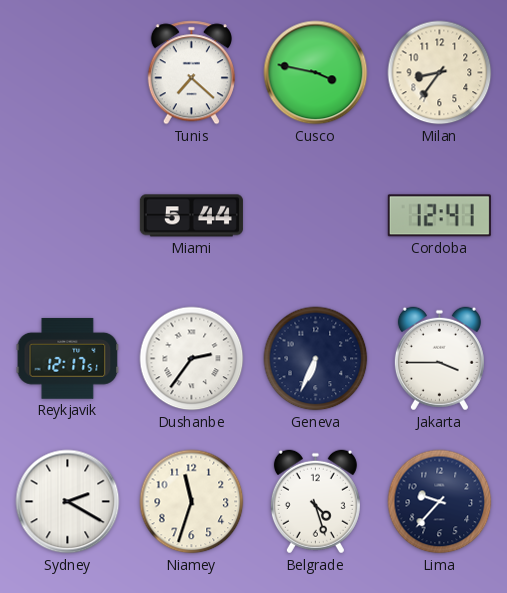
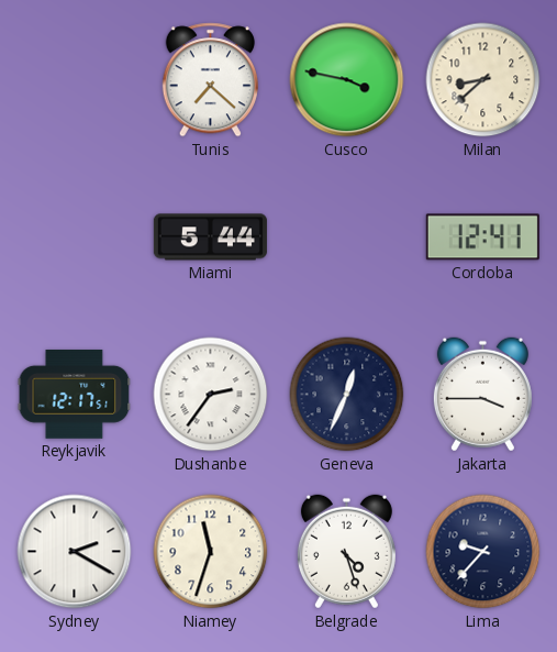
Milan: 8:36 -> 8:38
Geneva: 6:34 -> 12:34
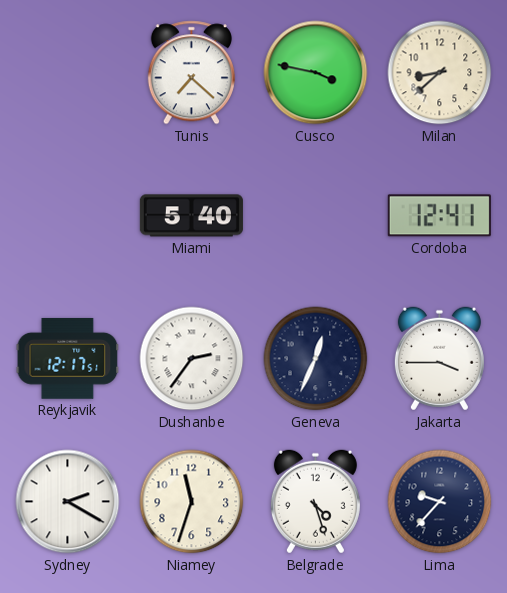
Miami: 5:44 -> 5:40
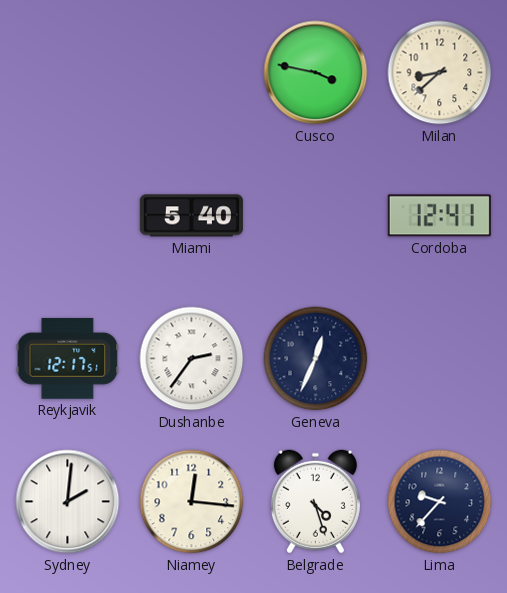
Tunis: 7:22 -> none
Jakarta: 3:45 -> none
Sydney: 2:20 -> 2:01
Niamey: 11:33 -> 12:16
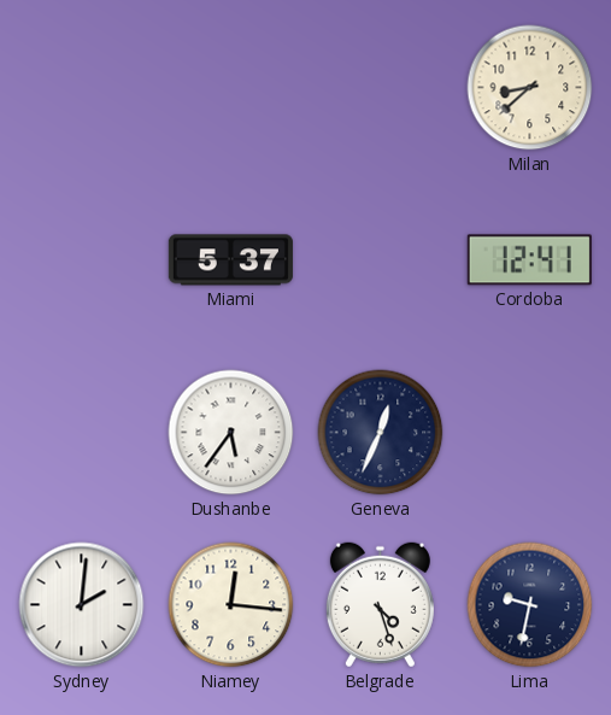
Cusco: 3:47 -> none
Miami: 5:40 -> 5:37
Reykjavik: 12:17 -> none
Dushanbe: 2:36 -> 5:36
Lima: 9:37 -> 9:32
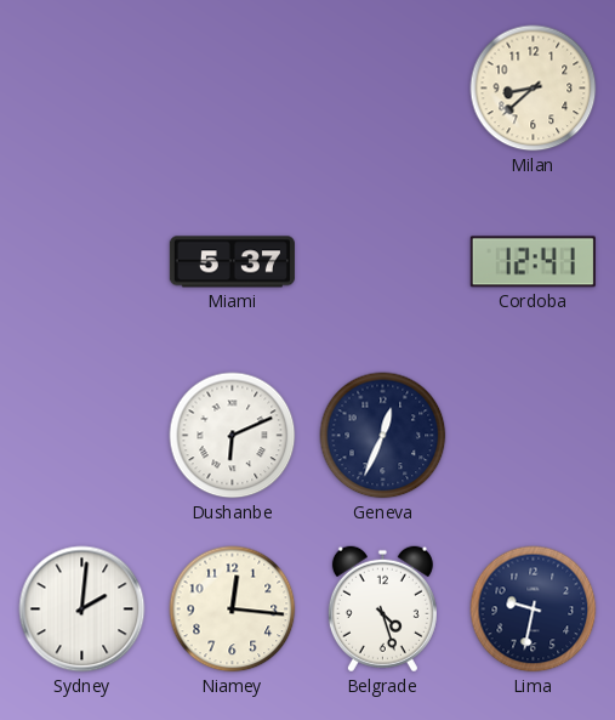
Dushanbe: 5:36 -> 6:11
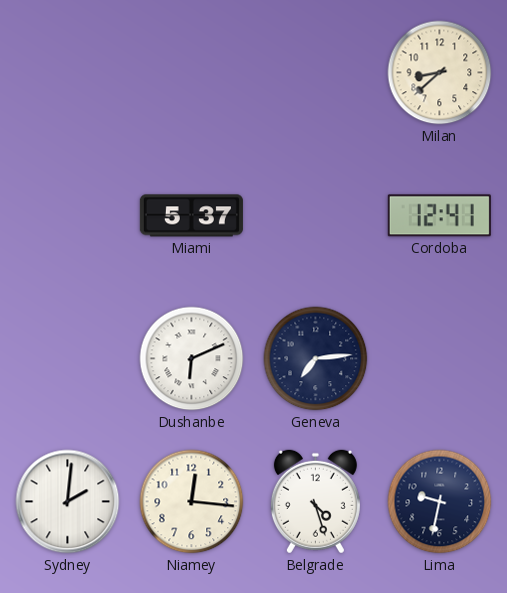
Geneva: 12:34 -> 7:14
